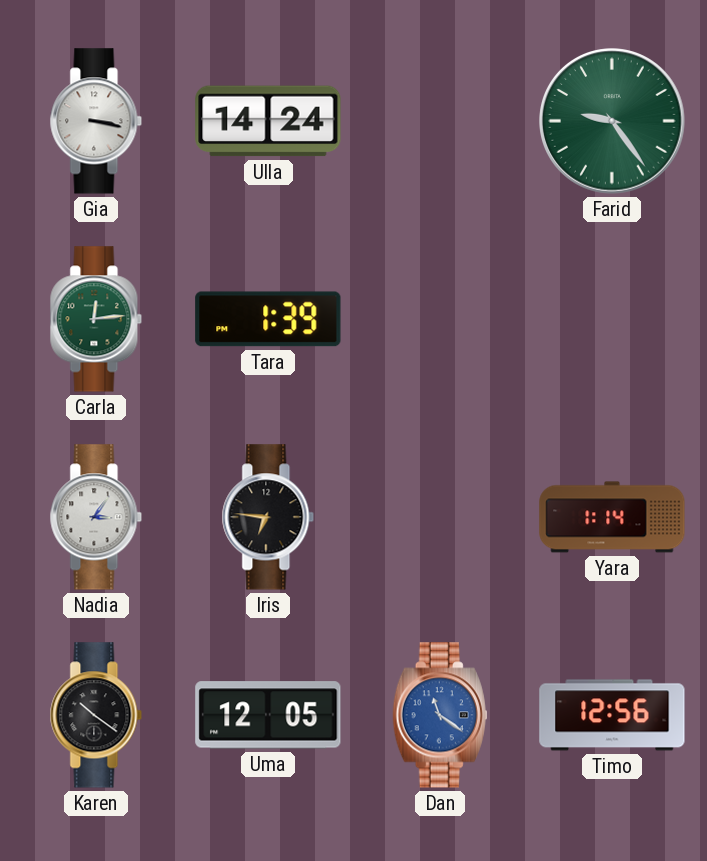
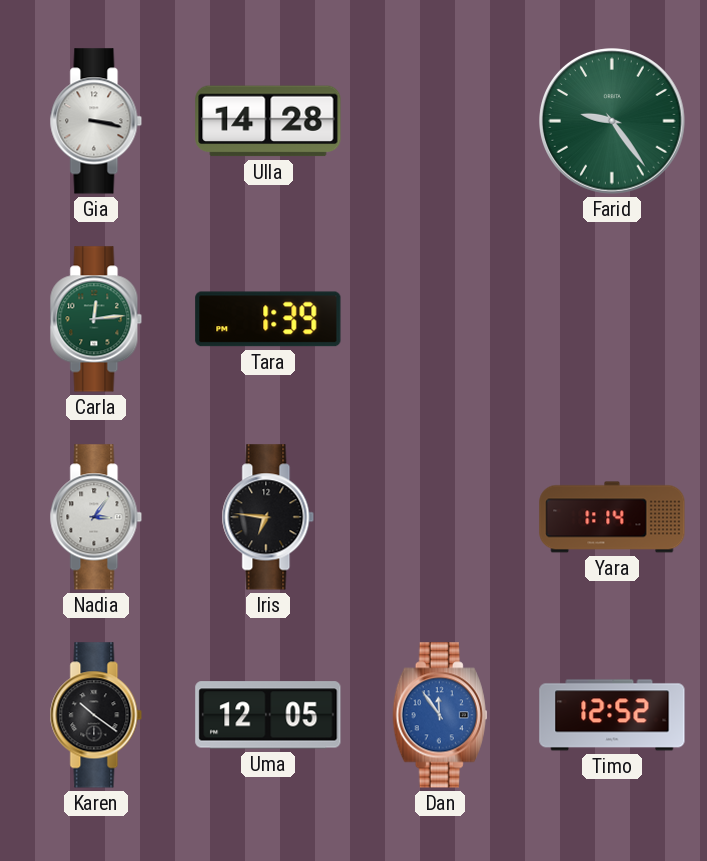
Ulla: 14:24 -> 14:28
Dan: 11:21 -> 11:54
Timo: 12:56 -> 12:52
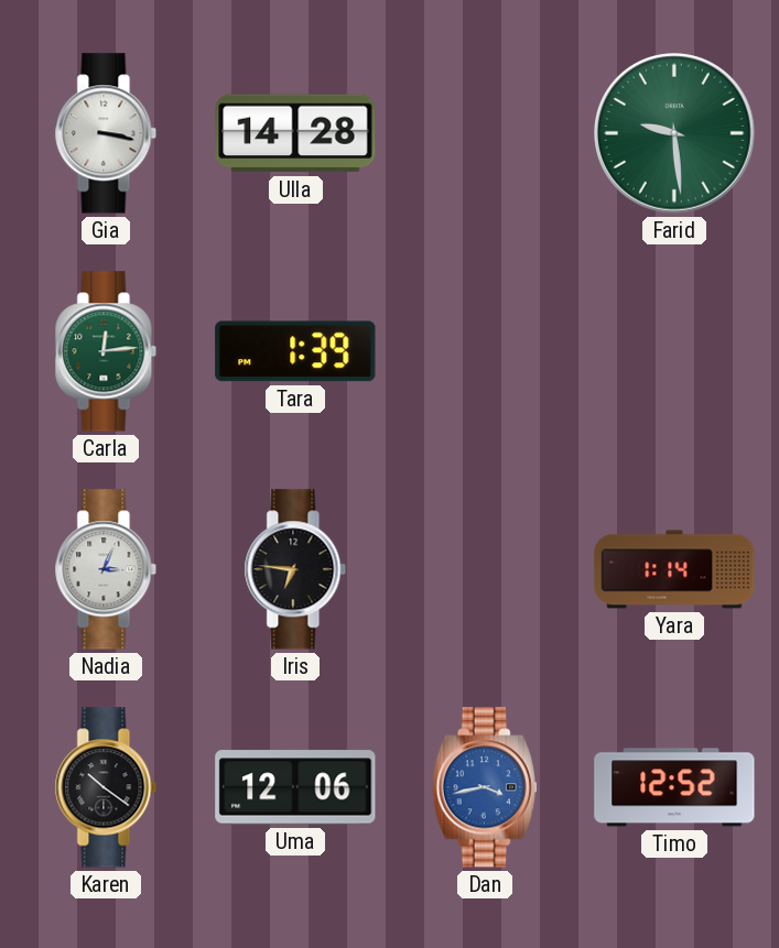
Farid: 9:24 -> 9:29
Nadia: 3:06 -> 3:04
Uma: 12:05 -> 12:06
Dan: 11:54 -> 3:43
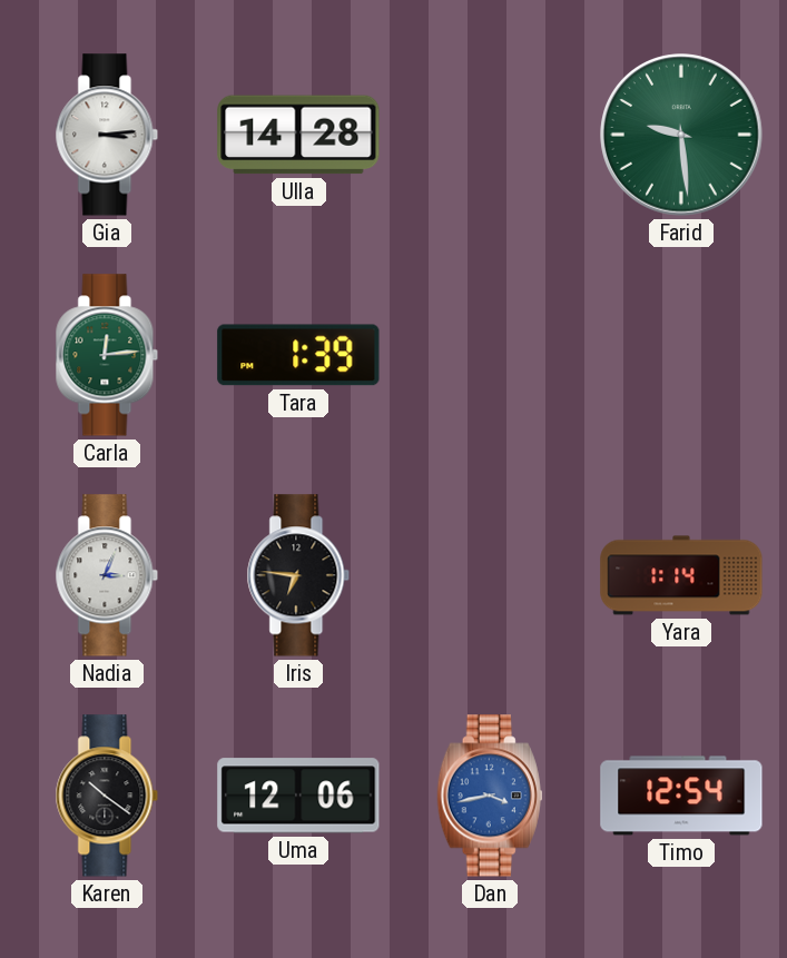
Gia: 3:17 -> 3:14
Timo: 12:52 -> 12:54
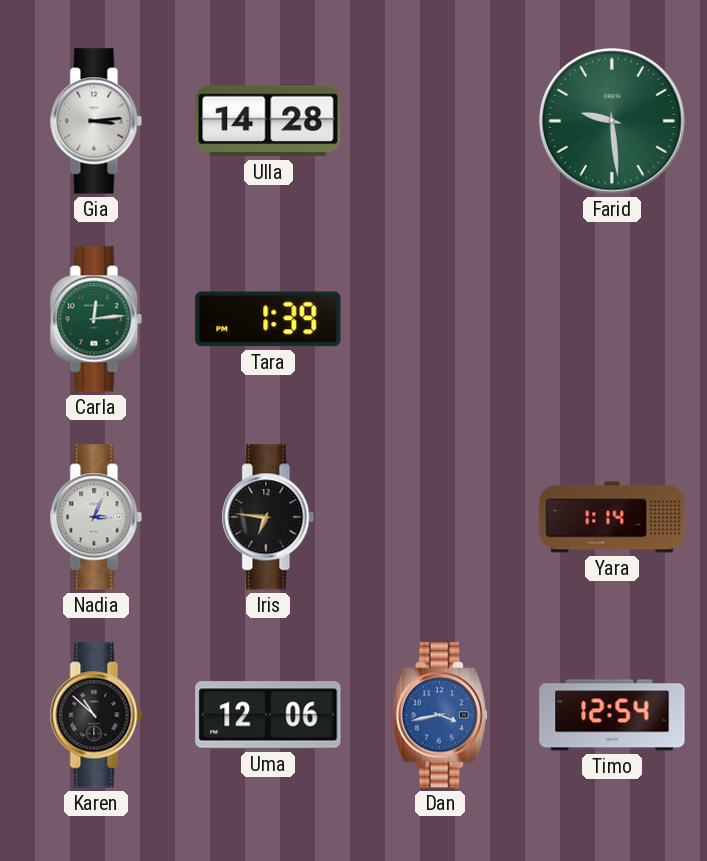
Karen: 10:21 -> 10:52
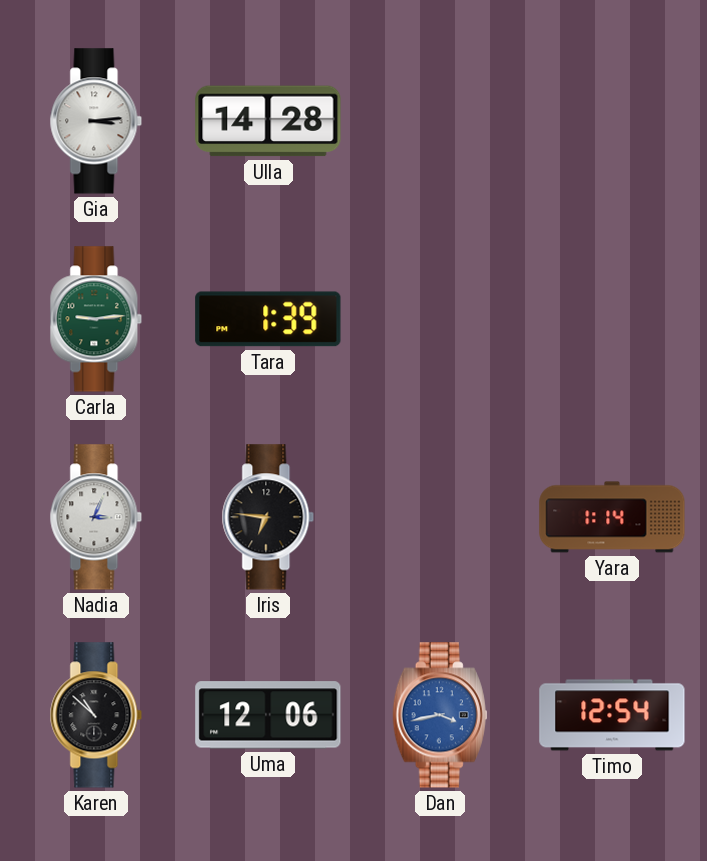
Farid: 9:29 -> none
Carla: 12:14 -> 9:14
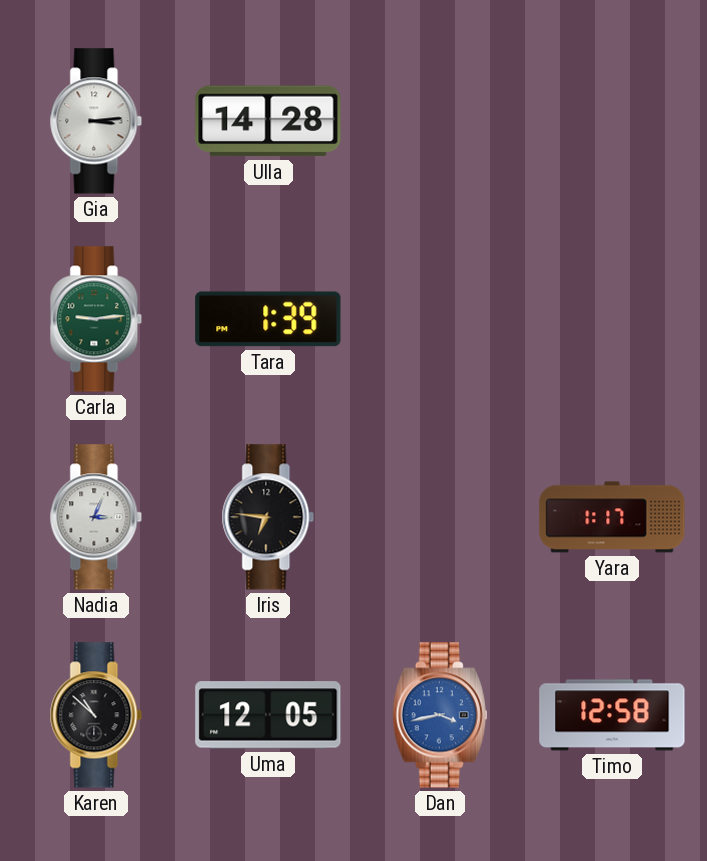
Yara: 1:14 -> 1:17
Uma: 12:06 -> 12:05
Timo: 12:54 -> 12:58
